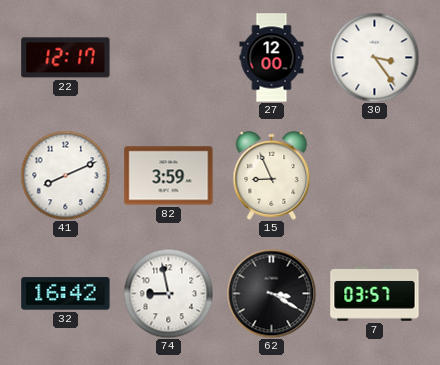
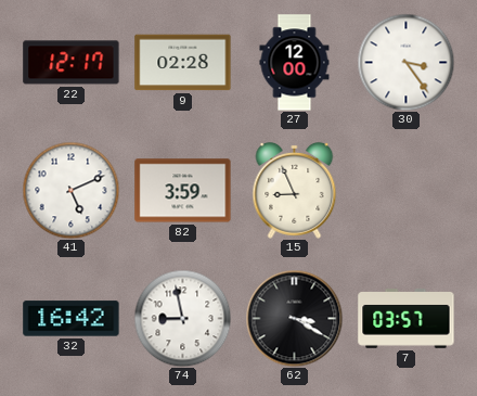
9: none -> 02:28
41: 8:11 -> 5:11
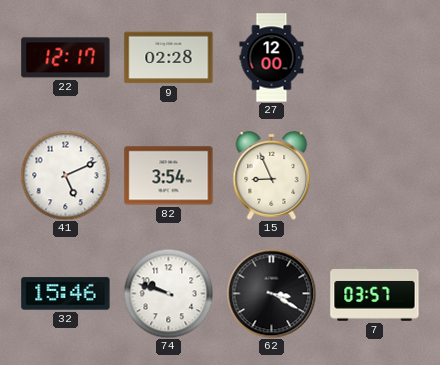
30: 3:24 -> none
82: 3:59 -> 3:54
32: 16:42 -> 15:46
74: 8:58 -> 9:48
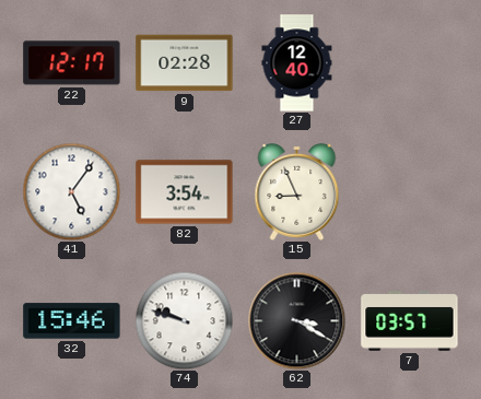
27: 12:00 -> 12:40
41: 5:11 -> 5:06
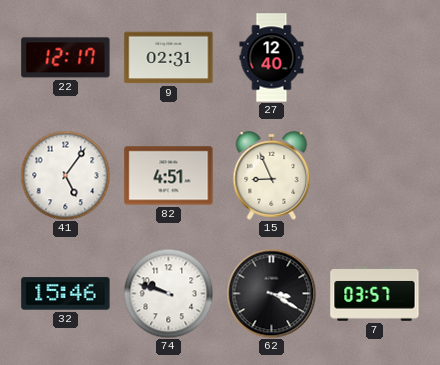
9: 02:28 -> 02:31
82: 3:54 -> 4:51
